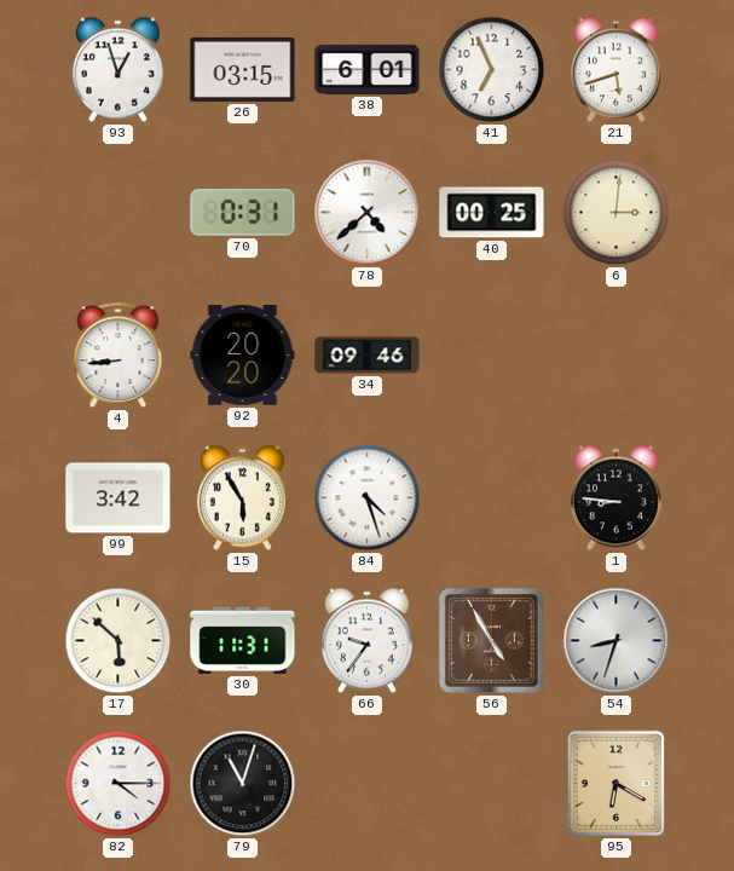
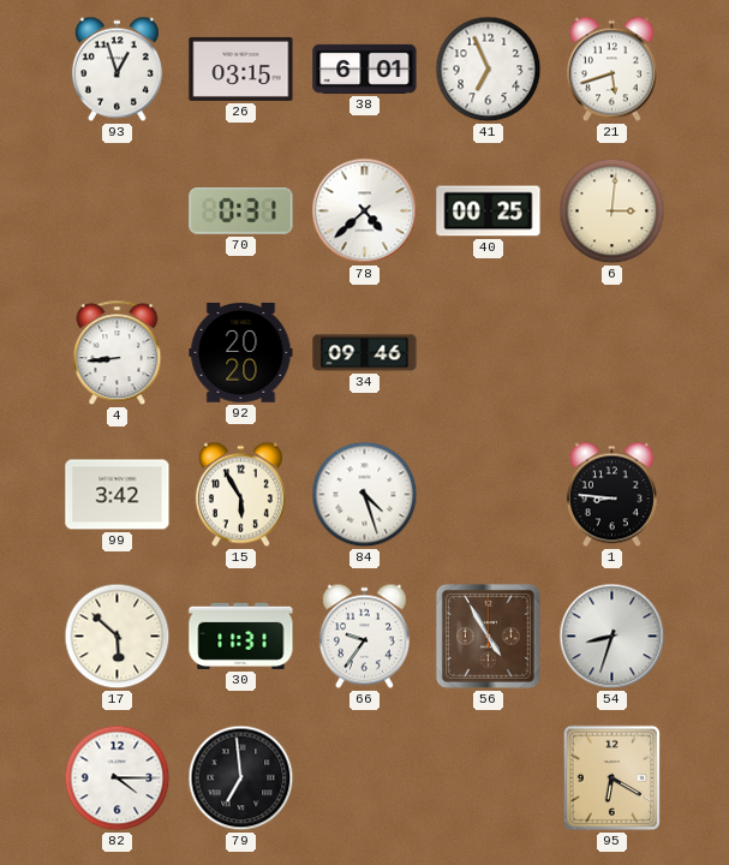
79: 11:03 -> 6:59
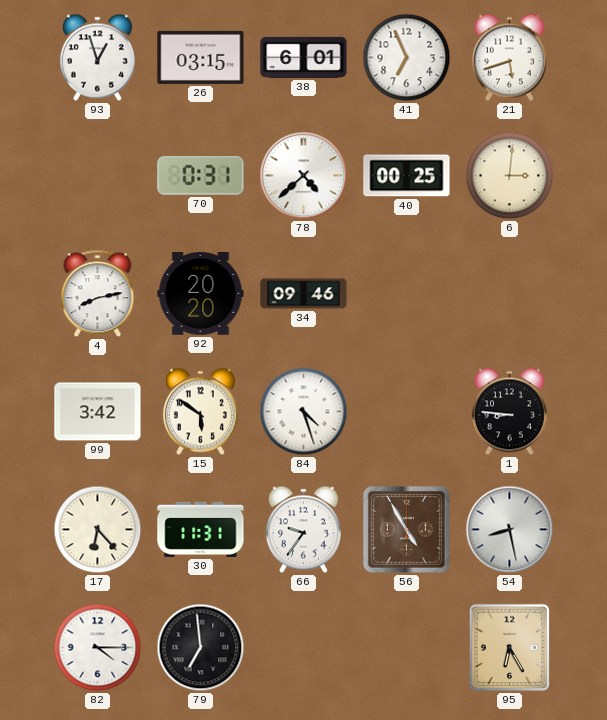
4: 8:44 -> 8:13
15: 5:55 -> 5:51
17: 5:52 -> 6:23
54: 8:33 -> 8:28
95: 6:20 -> 6:25
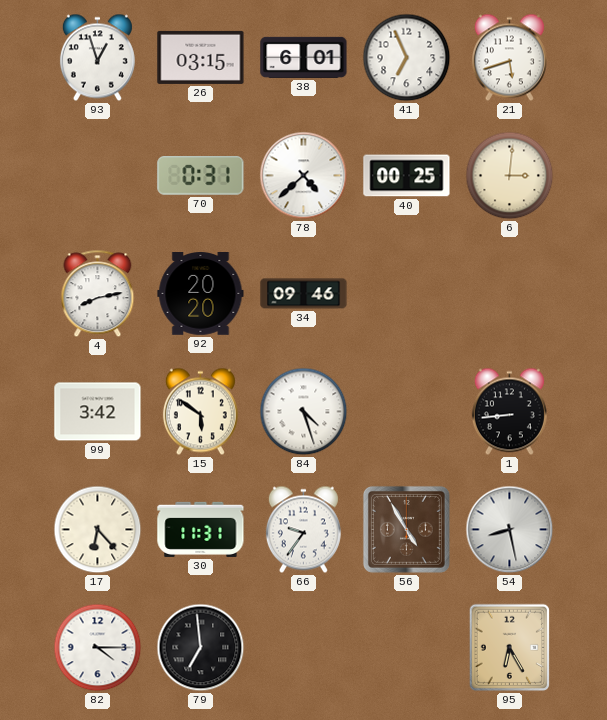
1: 8:46 -> 8:44
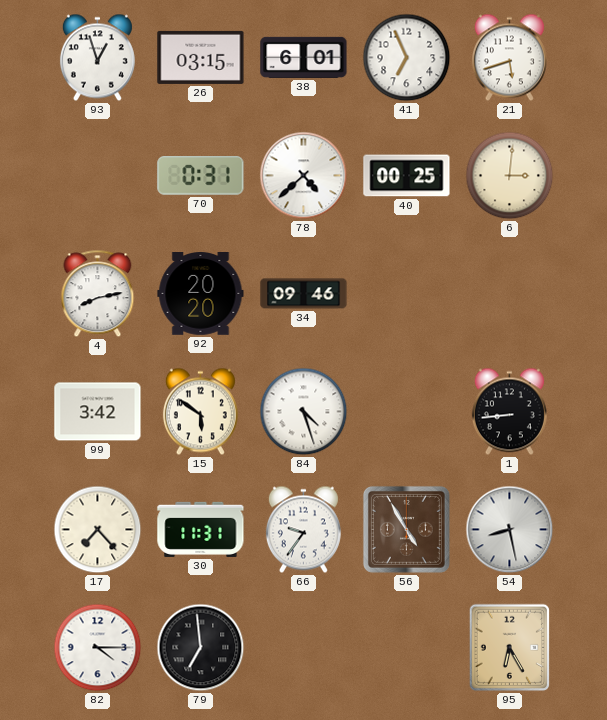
17: 6:23 -> 7:23
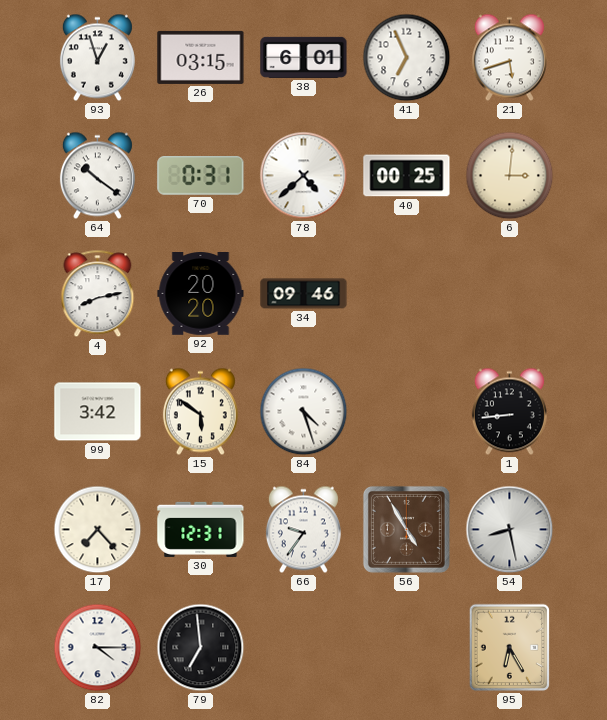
64: none -> 10:21
30: 11:31 -> 12:31
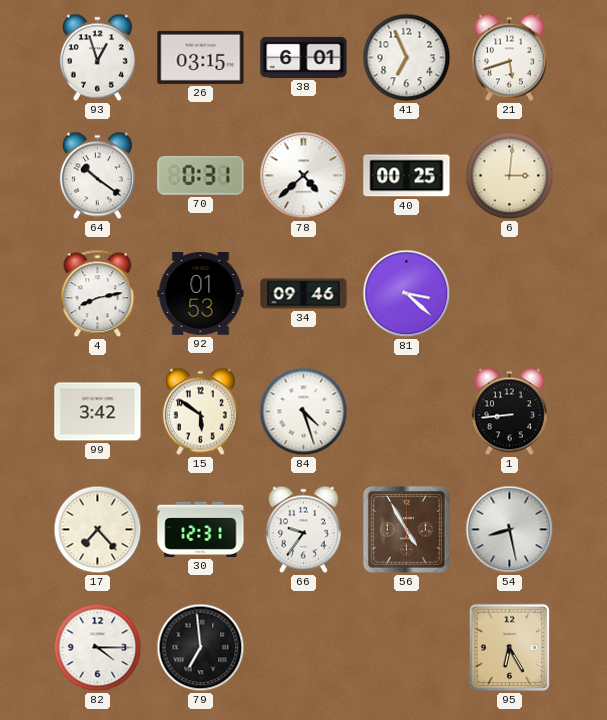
92: 20:20 -> 01:53
81: none -> 3:22
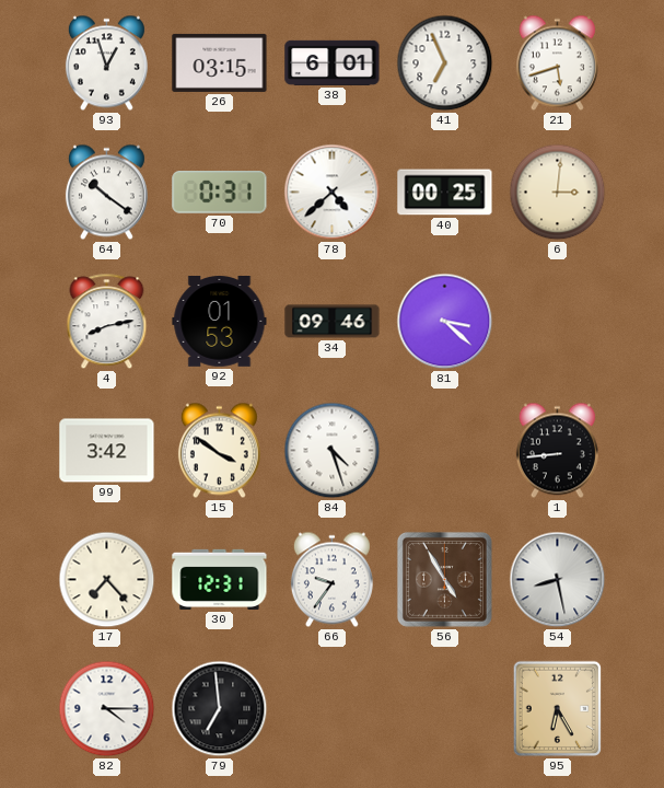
15: 5:51 -> 3:51
